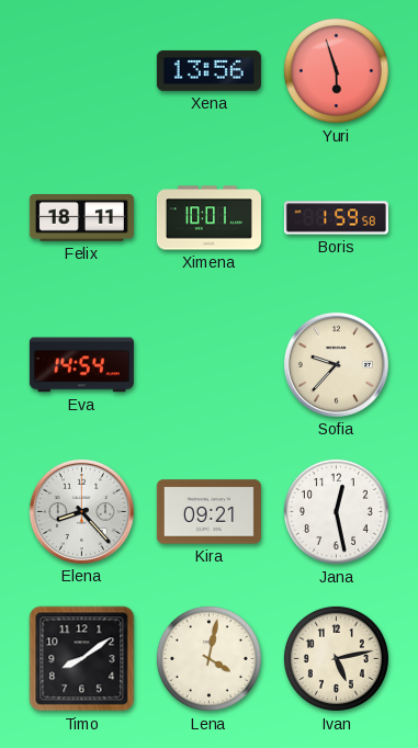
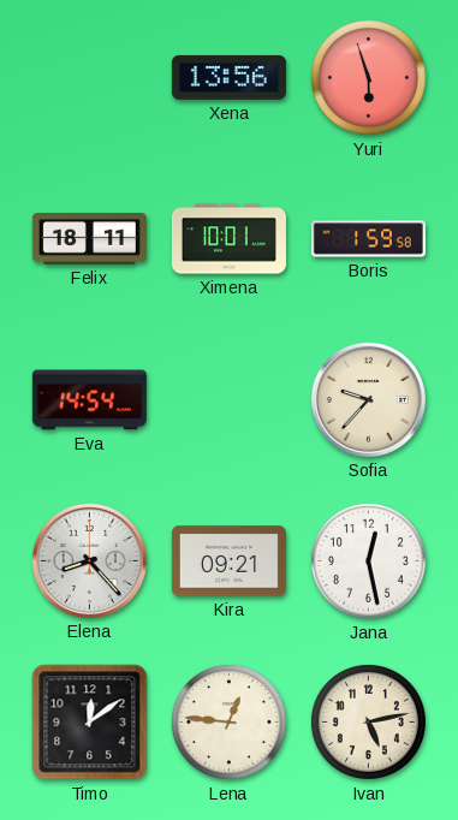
Timo: 8:09 -> 12:09
Lena: 4:02 -> 12:46
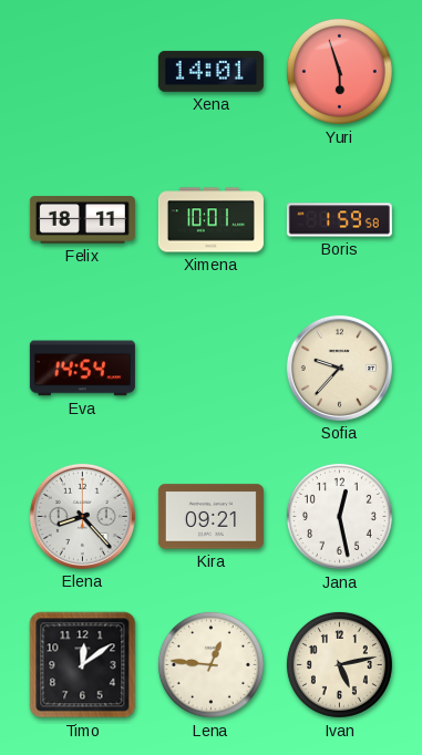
Xena: 13:56 -> 14:01
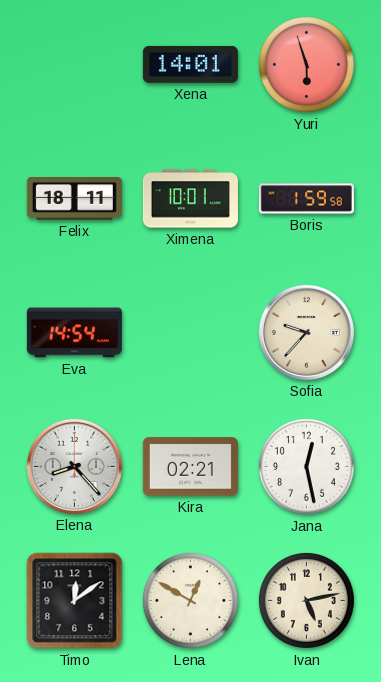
Kira: 09:21 -> 02:21
Lena: 12:46 -> 12:50
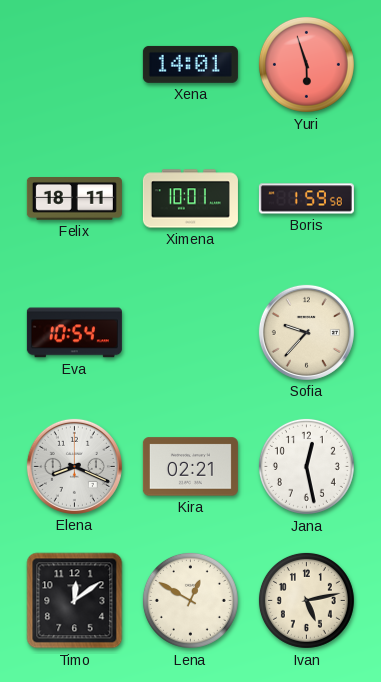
Eva: 14:54 -> 10:54
Elena: 8:23 -> 8:19
